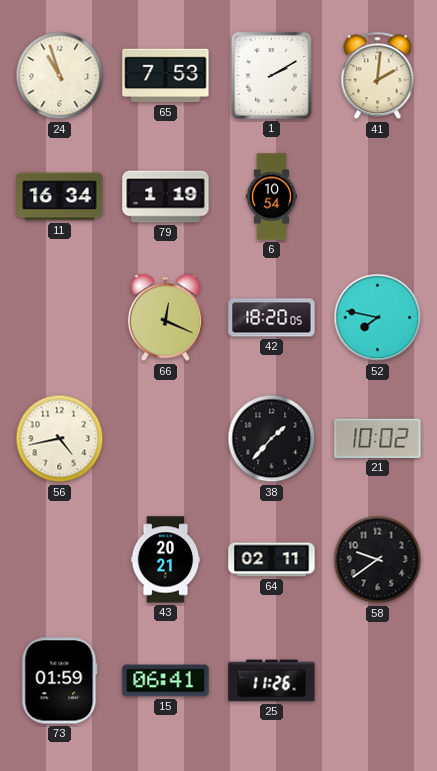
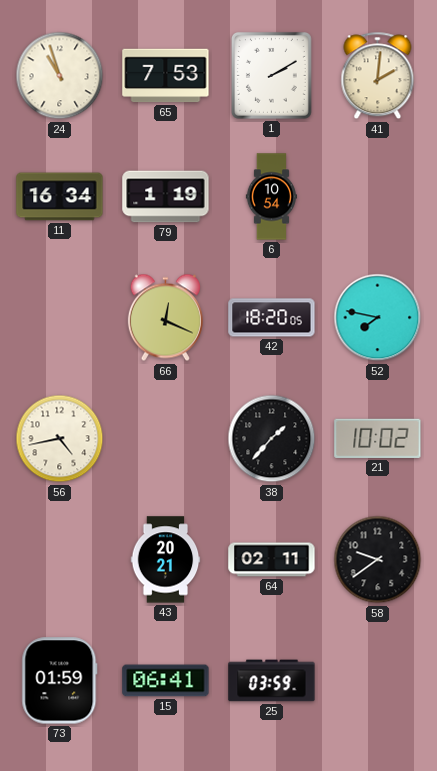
25: 11:26 -> 03:59
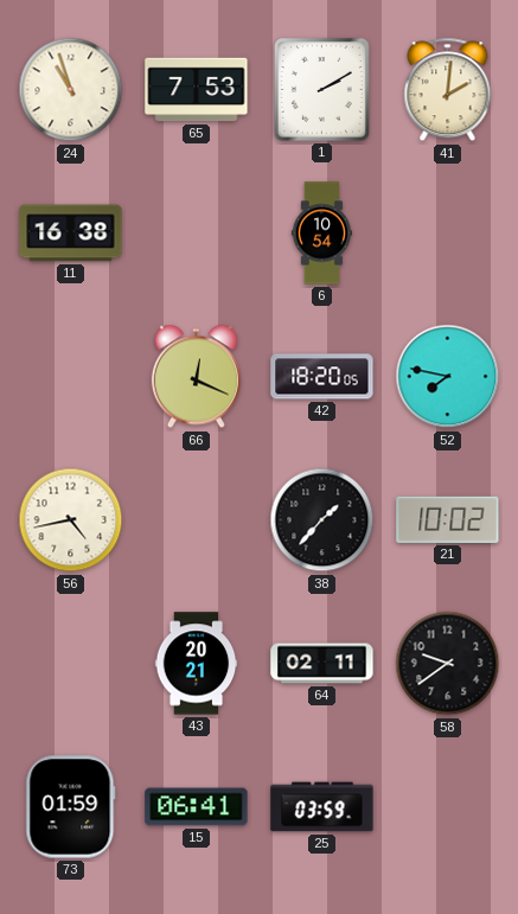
11: 16:34 -> 16:38
79: 1:19 -> none
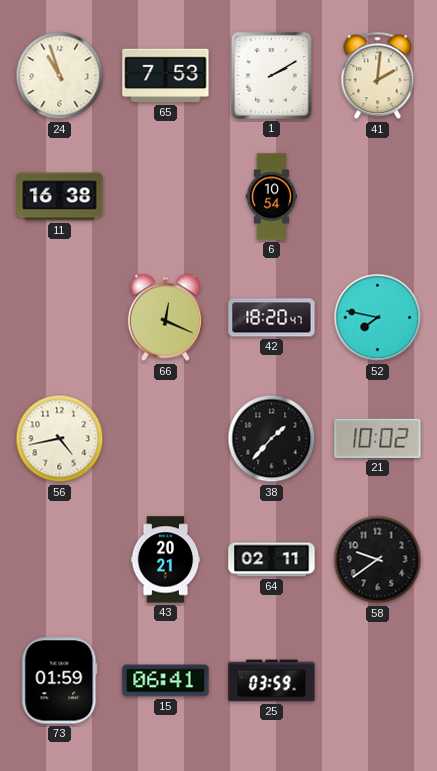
42: 18:20:05 -> 18:20:47
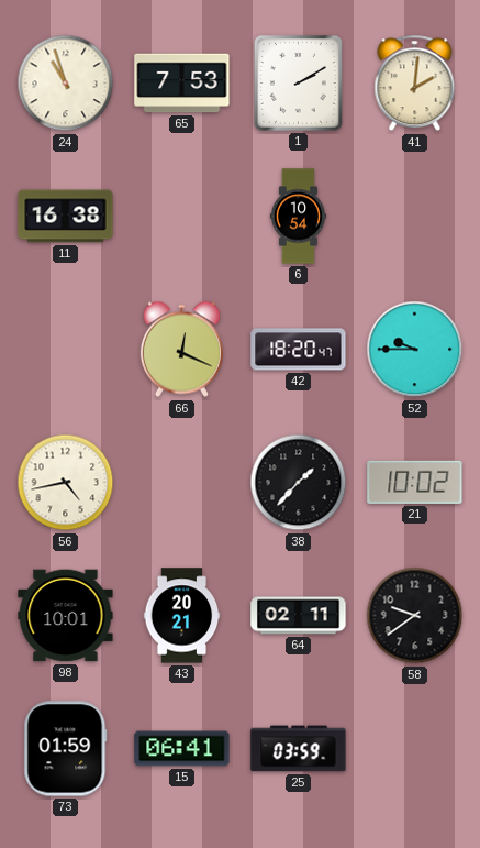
52: 7:47 -> 9:45
98: none -> 10:01
